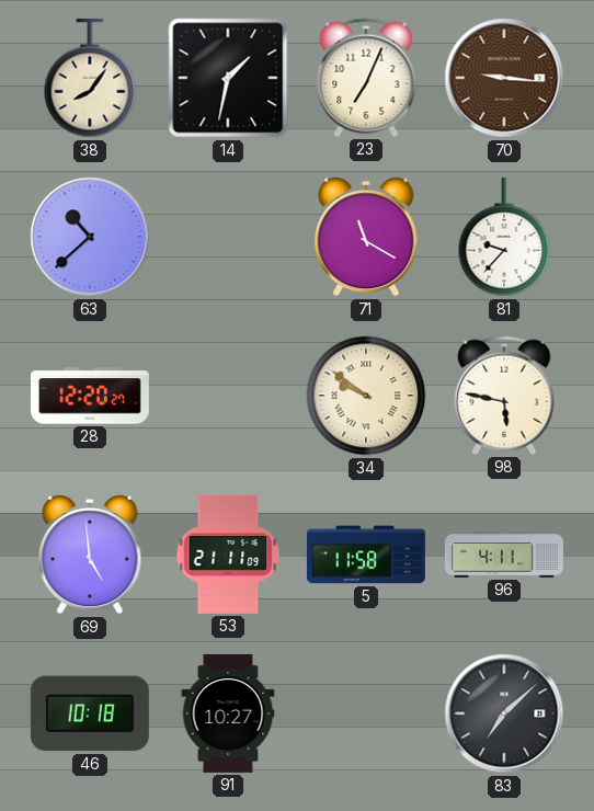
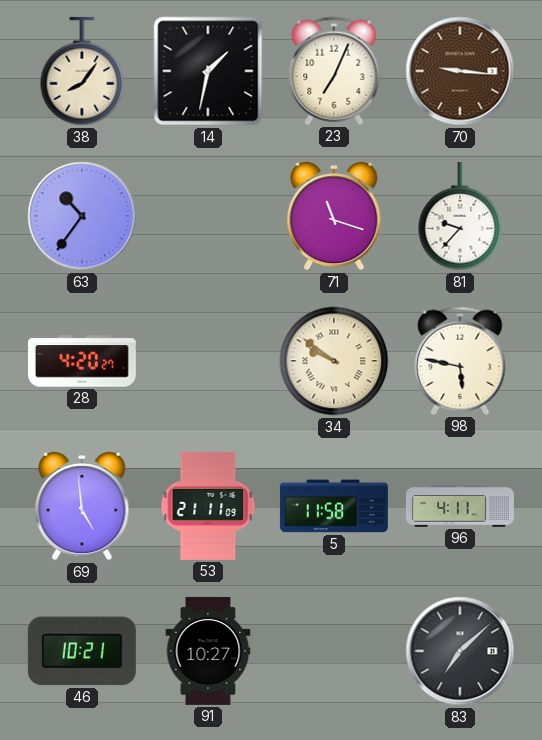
63: 10:38 -> 10:36
71: 11:20 -> 11:18
28: 12:20 -> 4:20
46: 10:18 -> 10:21
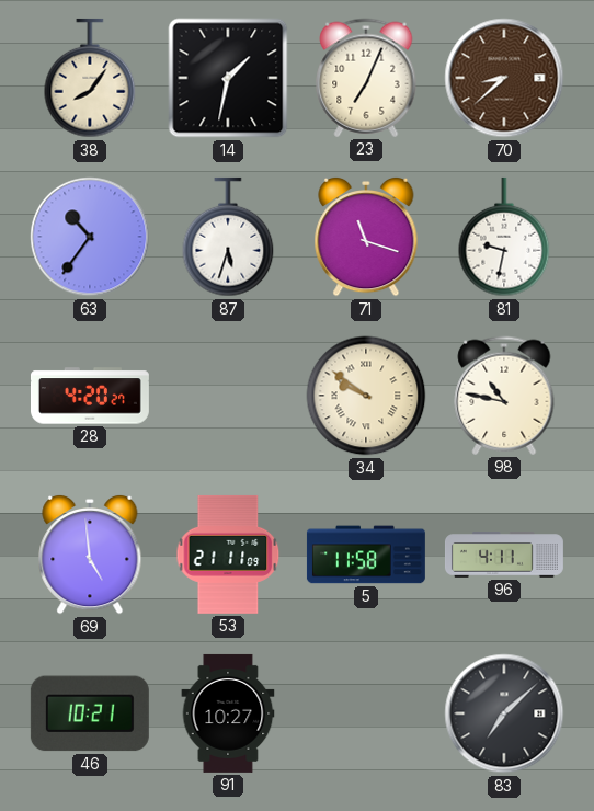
70: 9:16 -> 8:38
87: none -> 5:33
81: 9:37 -> 9:32
98: 5:47 -> 10:47
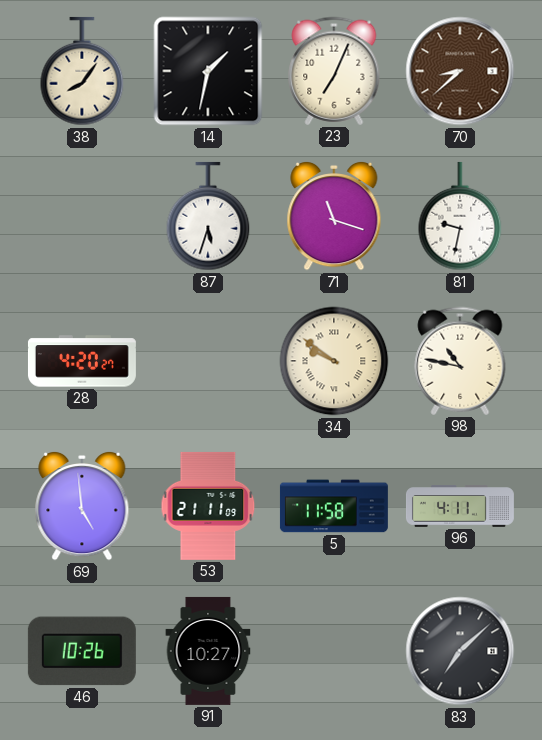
63: 10:36 -> none
46: 10:21 -> 10:26
